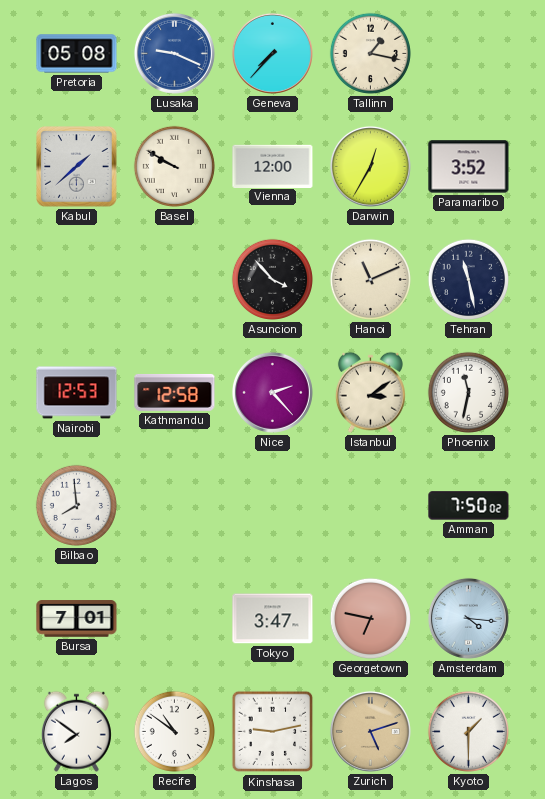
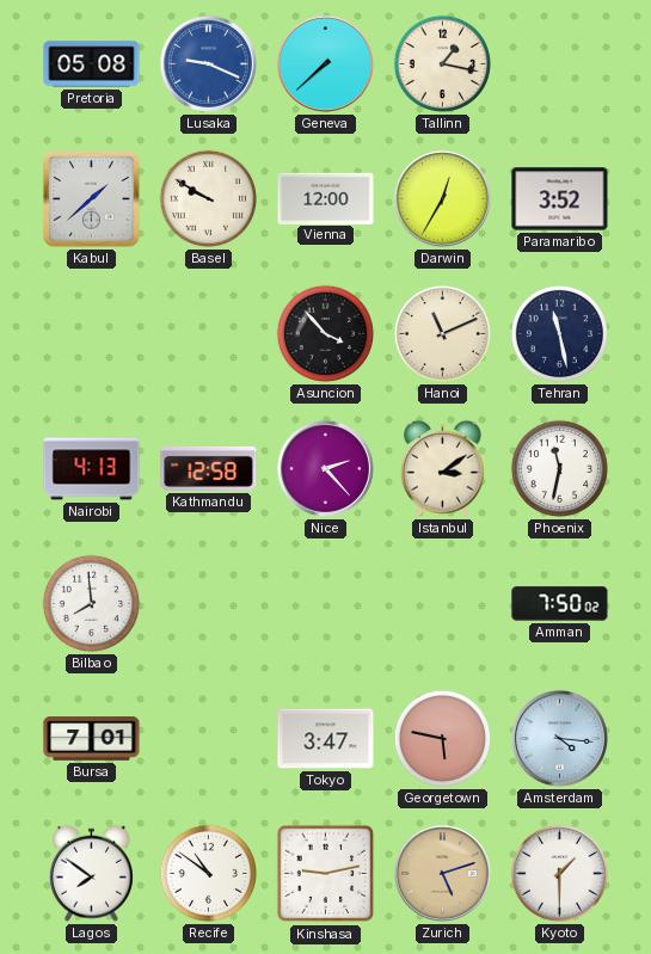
Geneva: 7:37 -> 7:38
Nairobi: 12:53 -> 4:13
Georgetown: 6:47 -> 5:47
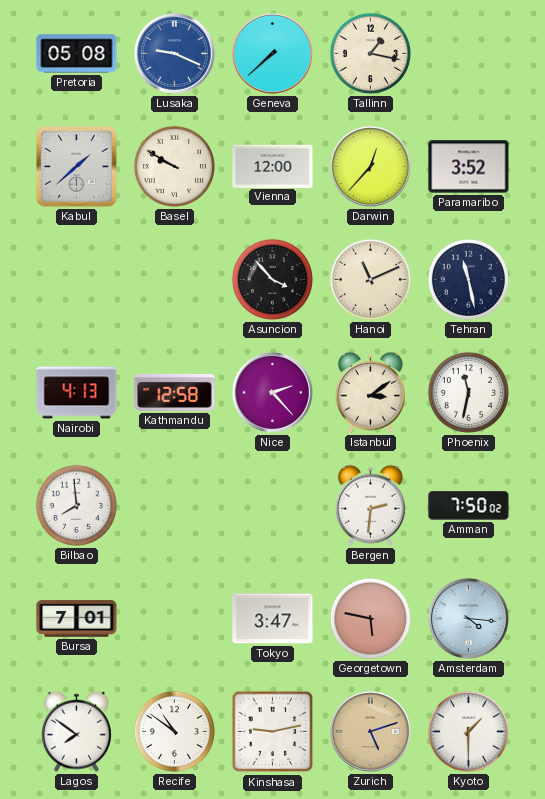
Darwin: 12:35 -> 12:37
Bergen: none -> 2:31
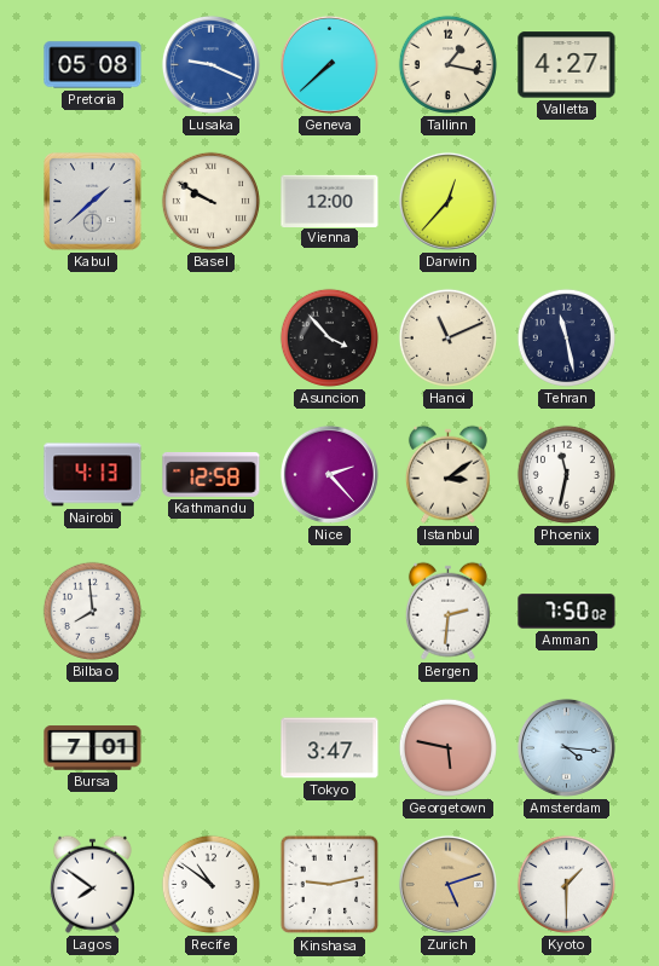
Valletta: none -> 4:27
Paramaribo: 3:52 -> none
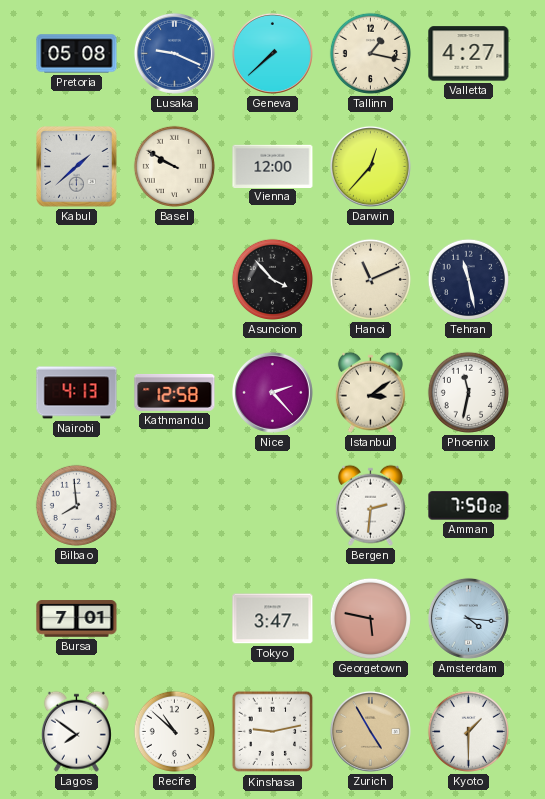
Recife: 10:51 -> 10:52
Zurich: 5:12 -> 4:55
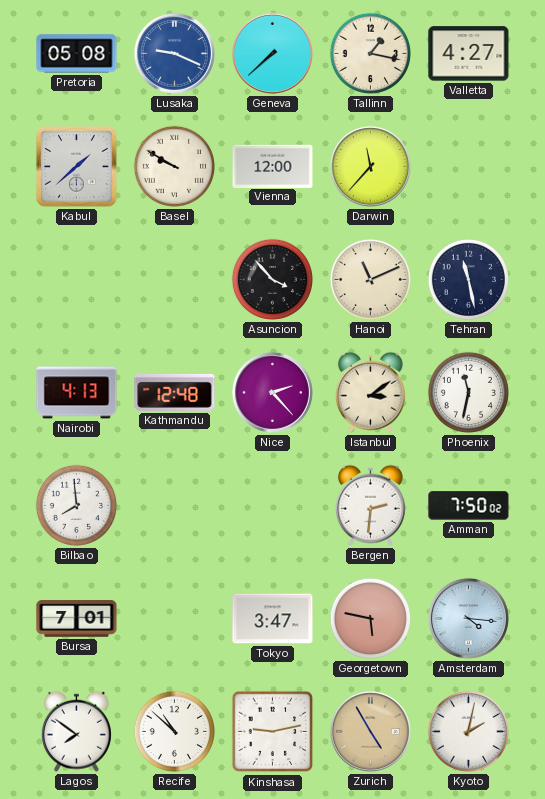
Darwin: 12:37 -> 11:37
Kathmandu: 12:58 -> 12:48
Kyoto: 1:30 -> 2:02
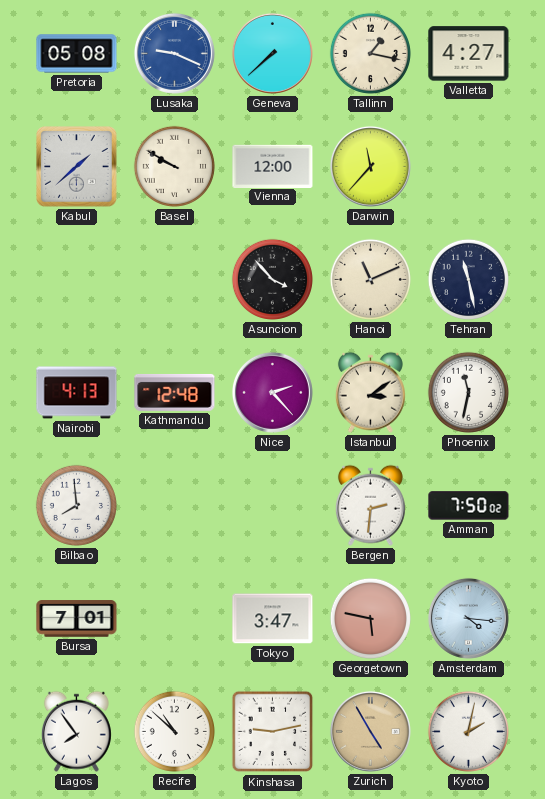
Lagos: 7:51 -> 7:54
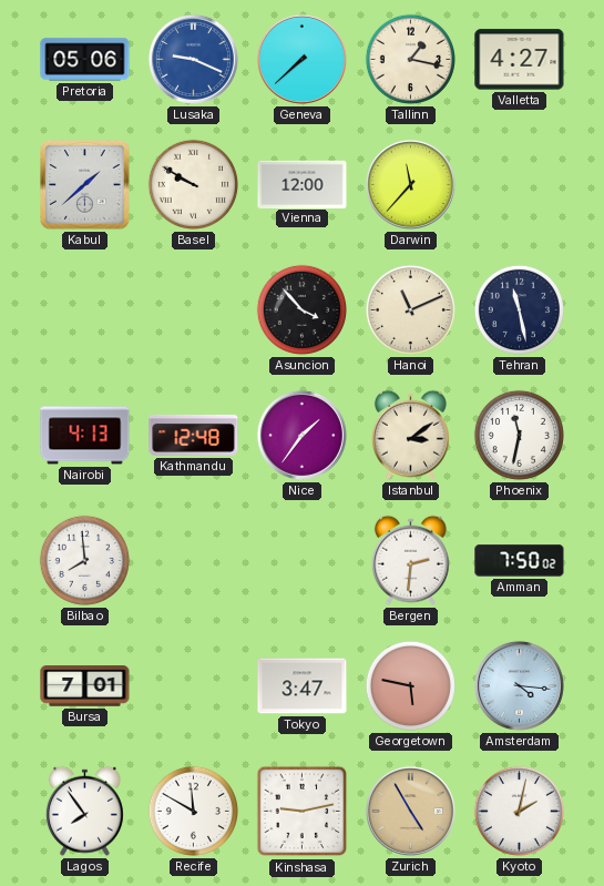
Pretoria: 05:08 -> 05:06
Nice: 2:23 -> 1:36
Recife: 10:52 -> 11:50
